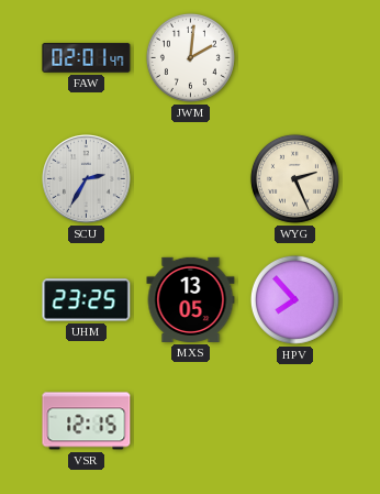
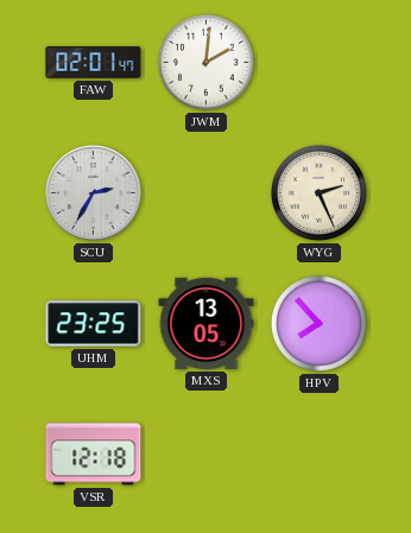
VSR: 12:15 -> 12:18
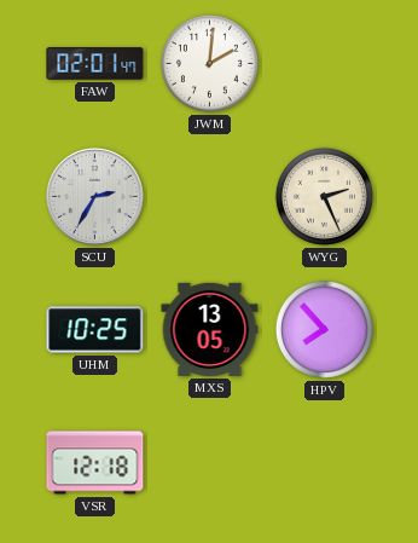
UHM: 23:25 -> 10:25
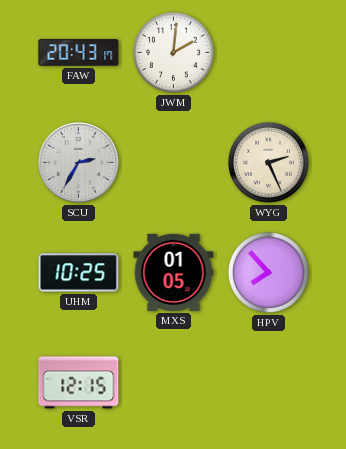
FAW: 02:01 -> 20:43
MXS: 13:05 -> 01:05
VSR: 12:18 -> 12:15
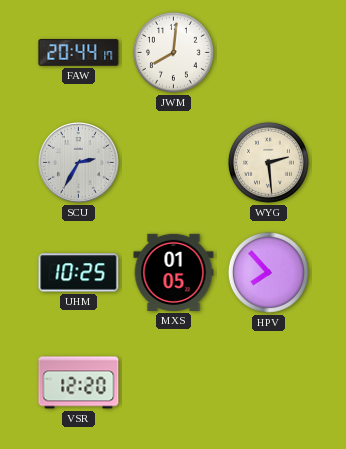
FAW: 20:43 -> 20:44
JWM: 2:01 -> 8:01
WYG: 2:26 -> 2:29
VSR: 12:15 -> 12:20
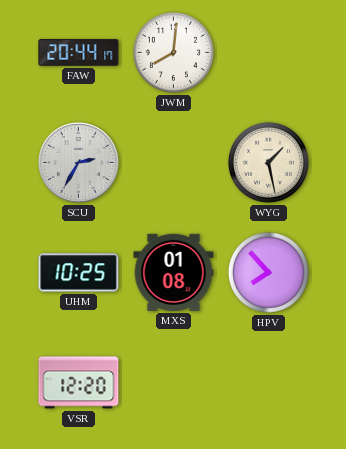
WYG: 2:29 -> 1:28
MXS: 01:05 -> 01:08
